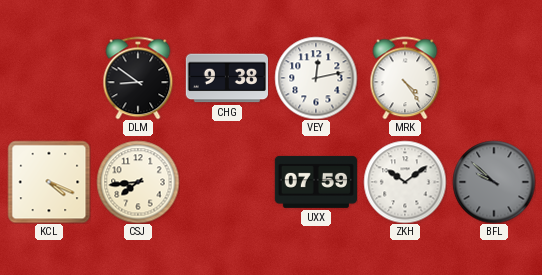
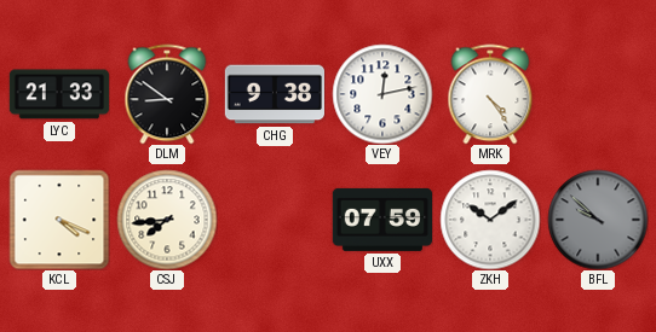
LYC: none -> 21:33
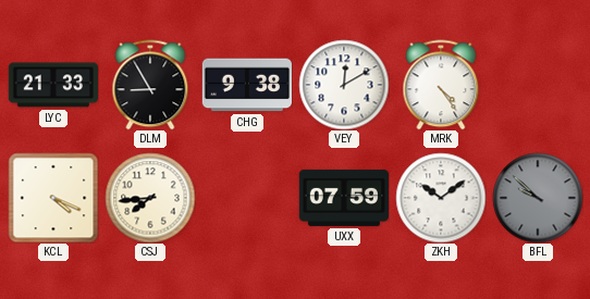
DLM: 8:51 -> 8:55
VEY: 12:13 -> 12:10
